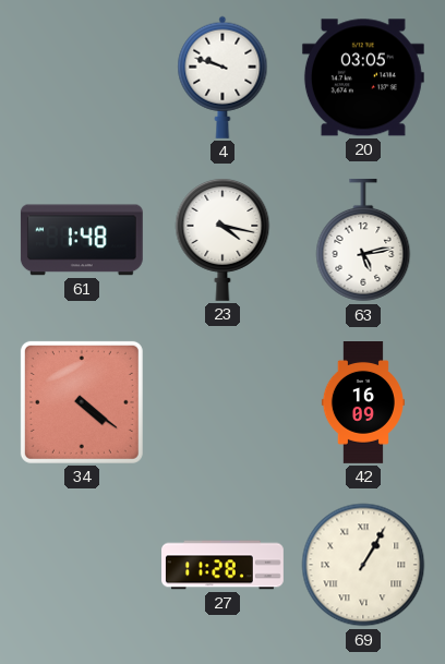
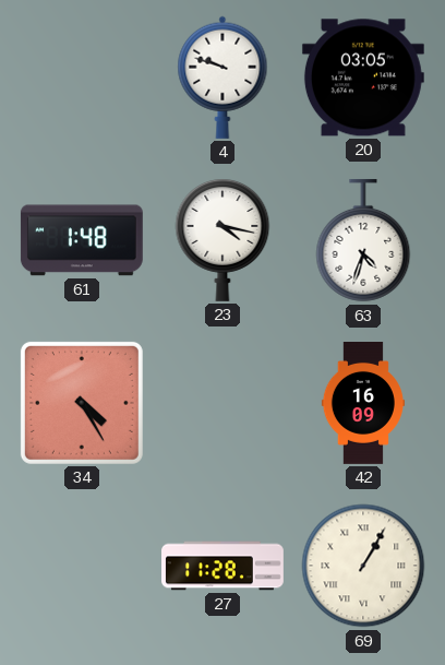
63: 5:13 -> 4:33
34: 4:21 -> 4:25
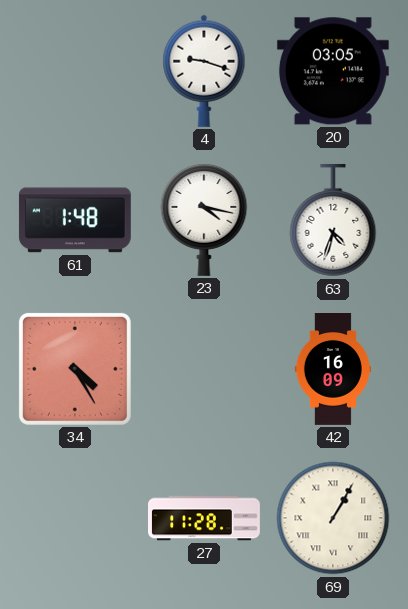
4: 9:48 -> 9:18
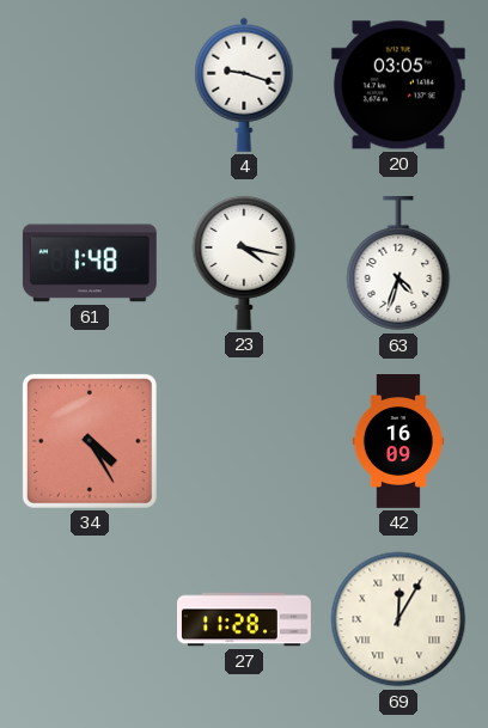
69: 1:05 -> 12:05
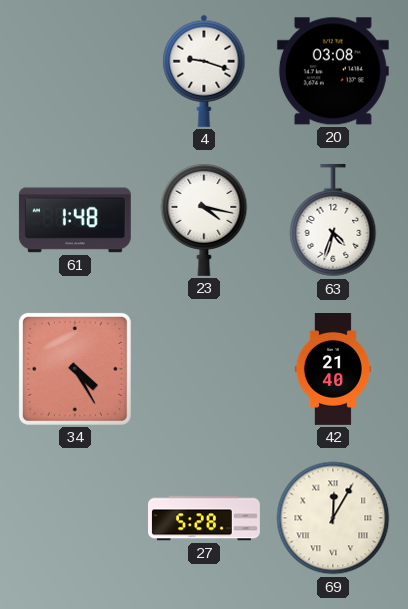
20: 03:05 -> 03:08
42: 16:09 -> 21:40
27: 11:28 -> 5:28
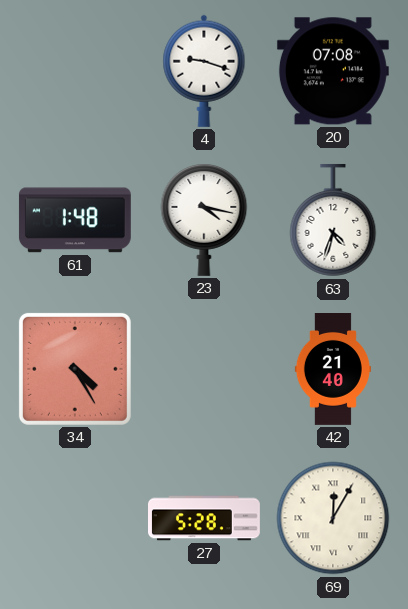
20: 03:08 -> 07:08
